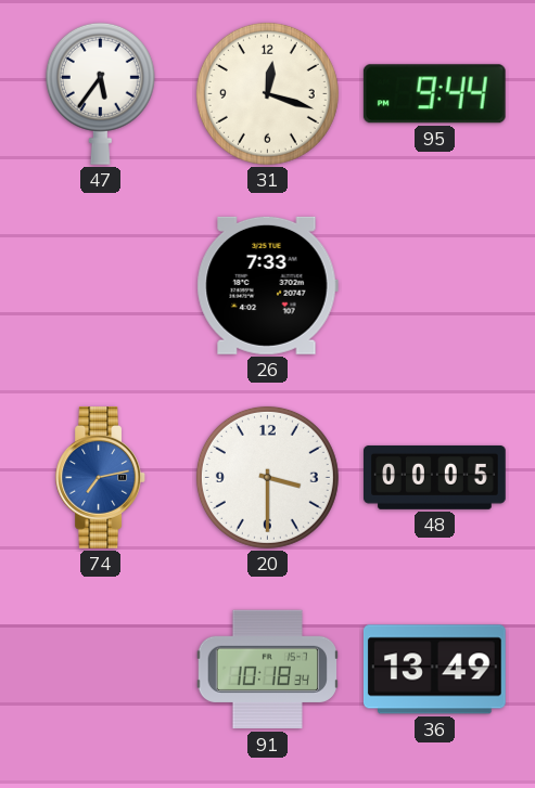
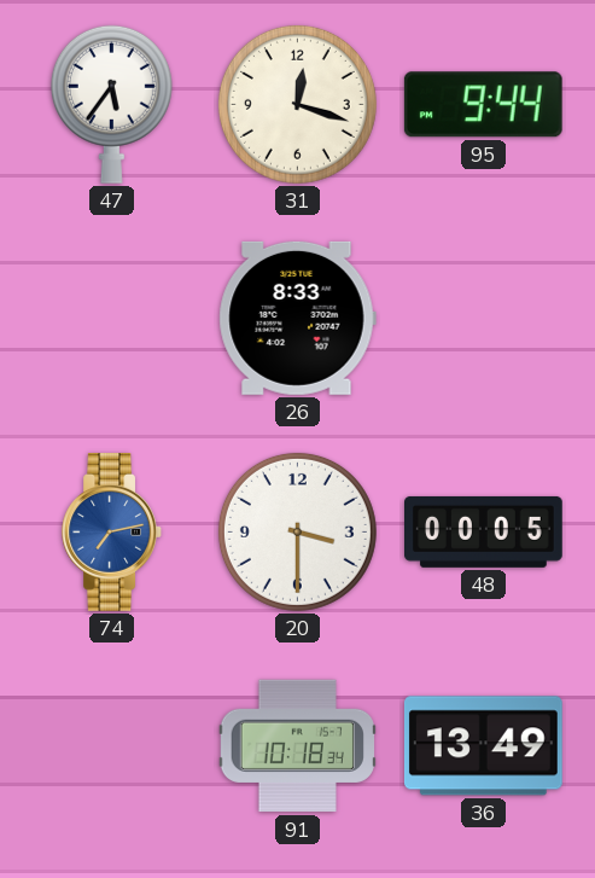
26: 7:33 -> 8:33
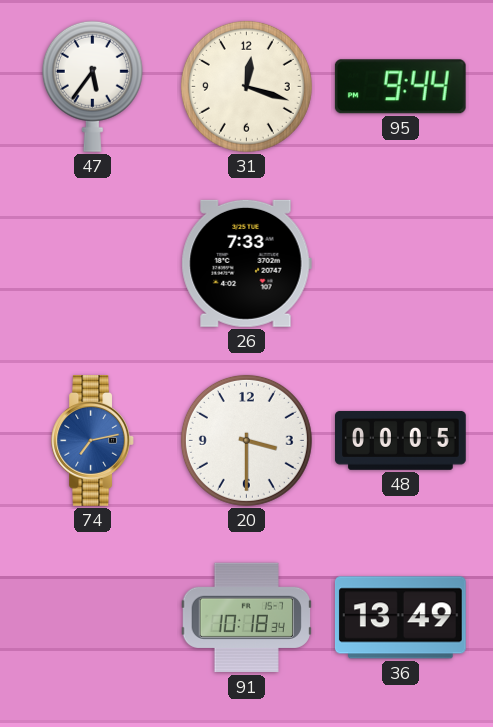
26: 8:33 -> 7:33
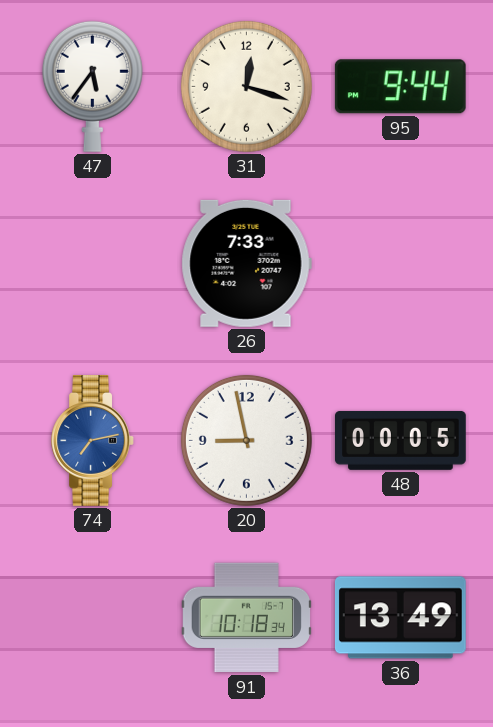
20: 3:30 -> 8:58
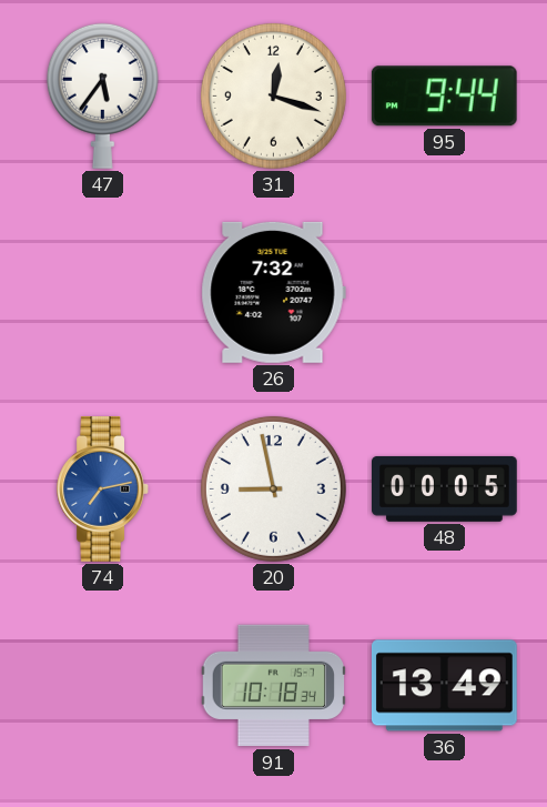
26: 7:33 -> 7:32
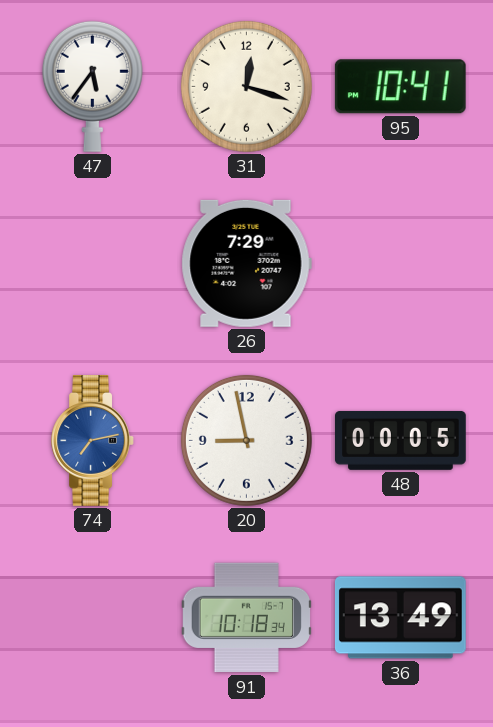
95: 9:44 -> 10:41
26: 7:32 -> 7:29
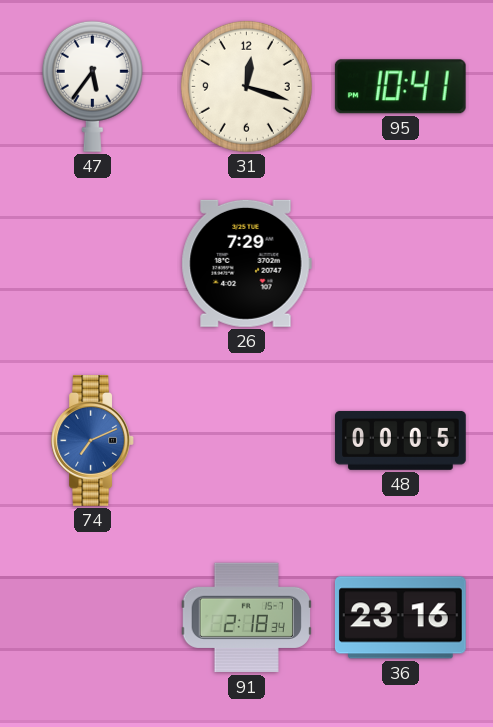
74: 7:13 -> 7:11
20: 8:58 -> none
91: 10:18 -> 2:18
36: 13:49 -> 23:16
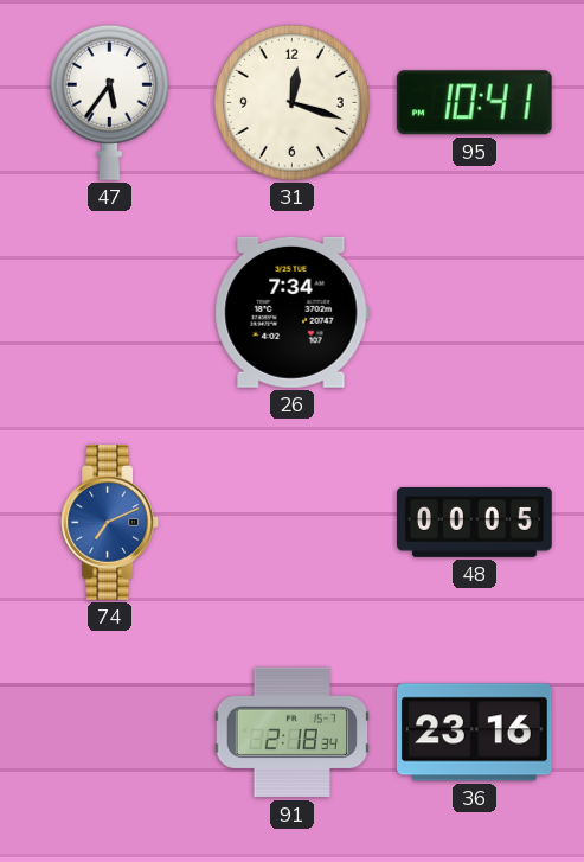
26: 7:29 -> 7:34
